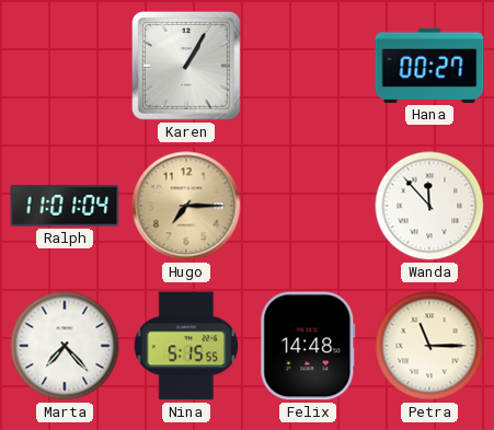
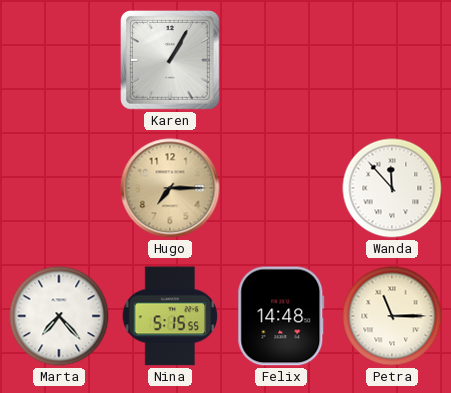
Hana: 00:27 -> none
Ralph: 11:01 -> none
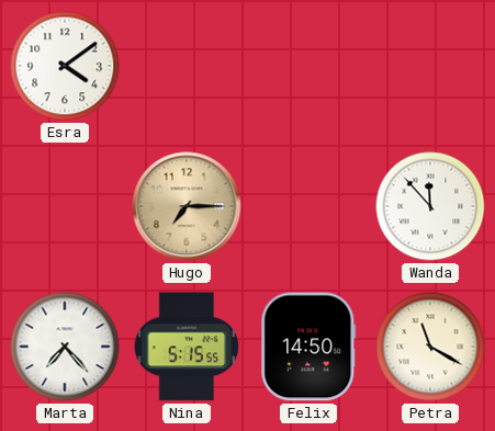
Esra: none -> 4:09
Karen: 1:05 -> none
Felix: 14:48 -> 14:50
Petra: 11:15 -> 11:20
